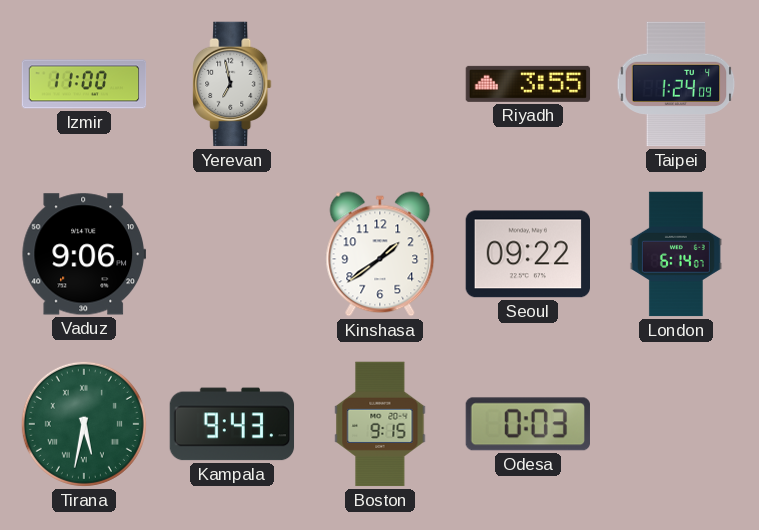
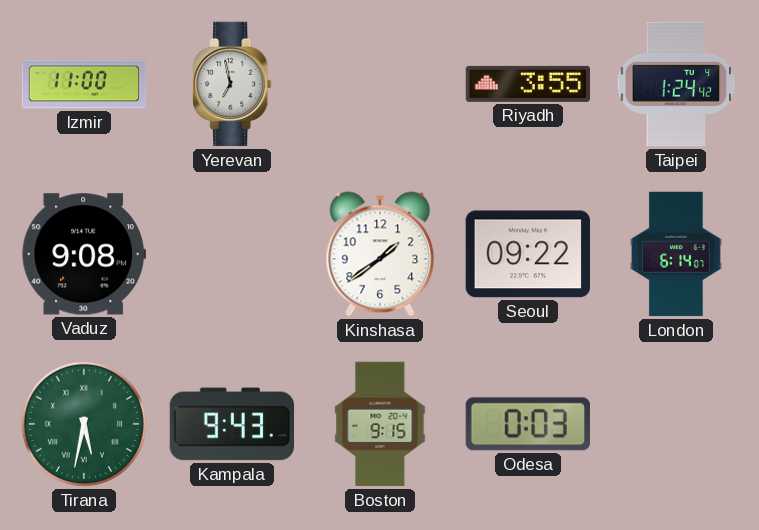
Taipei: 1:24:09 -> 1:24:42
Vaduz: 9:06 -> 9:08
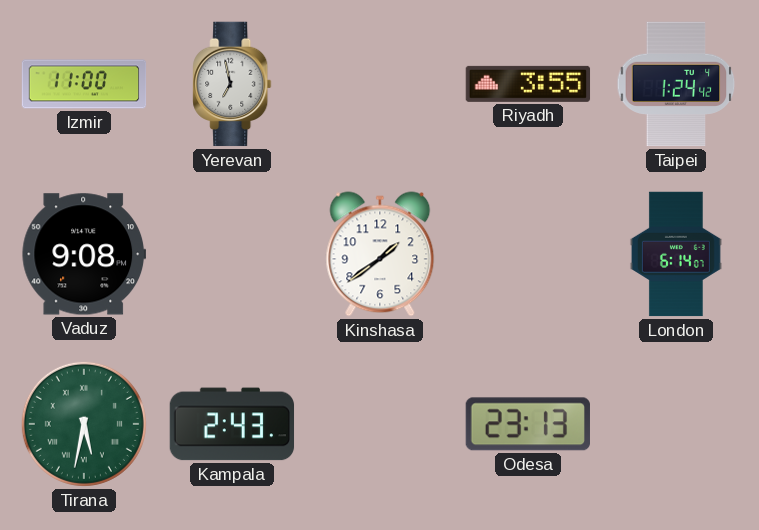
Seoul: 09:22 -> none
Kampala: 9:43 -> 2:43
Boston: 9:15 -> none
Odesa: 0:03 -> 23:13
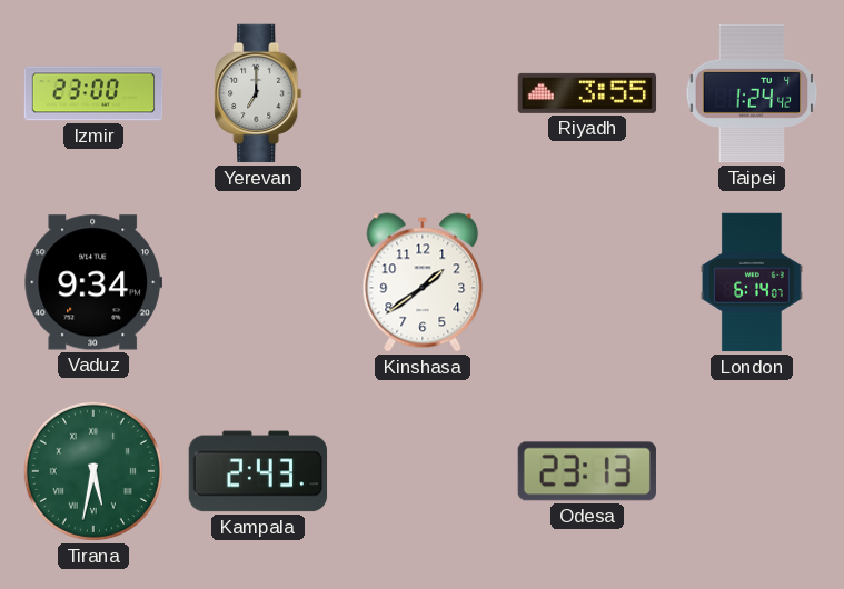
Izmir: 11:00 -> 23:00
Yerevan: 6:58 -> 7:00
Vaduz: 9:08 -> 9:34
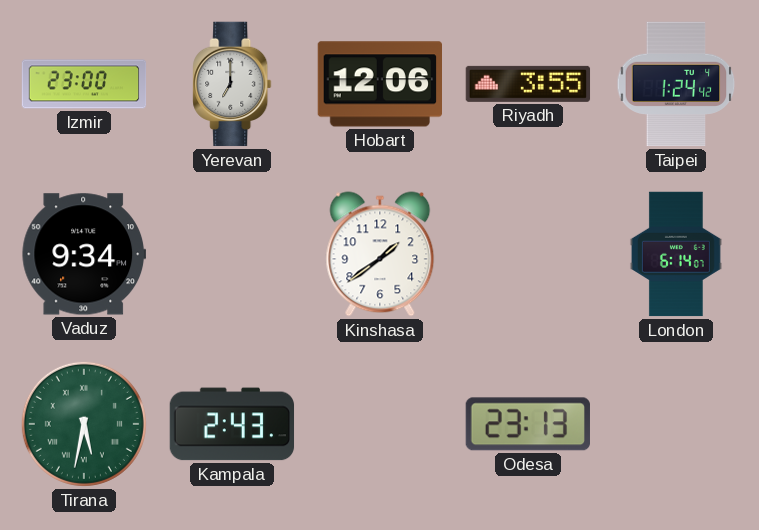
Hobart: none -> 12:06
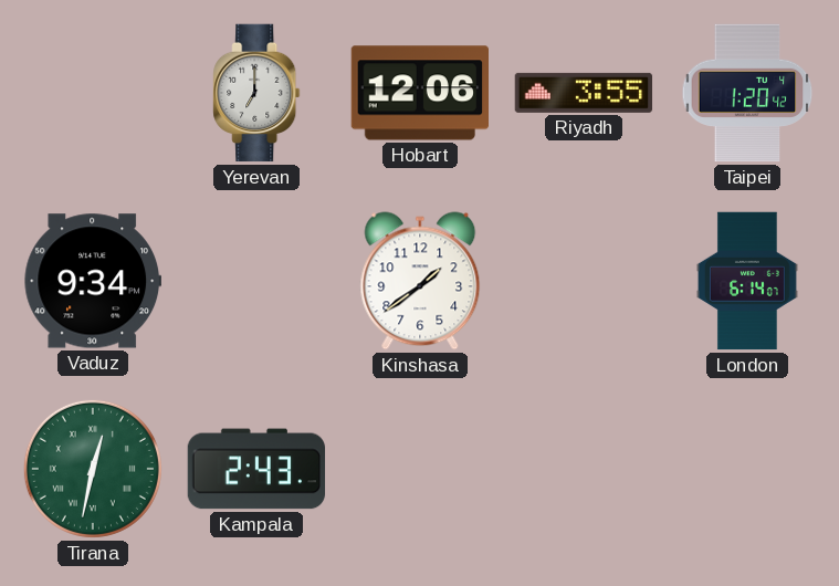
Izmir: 23:00 -> none
Taipei: 1:24 -> 1:20
Tirana: 5:32 -> 12:32
Odesa: 23:13 -> none
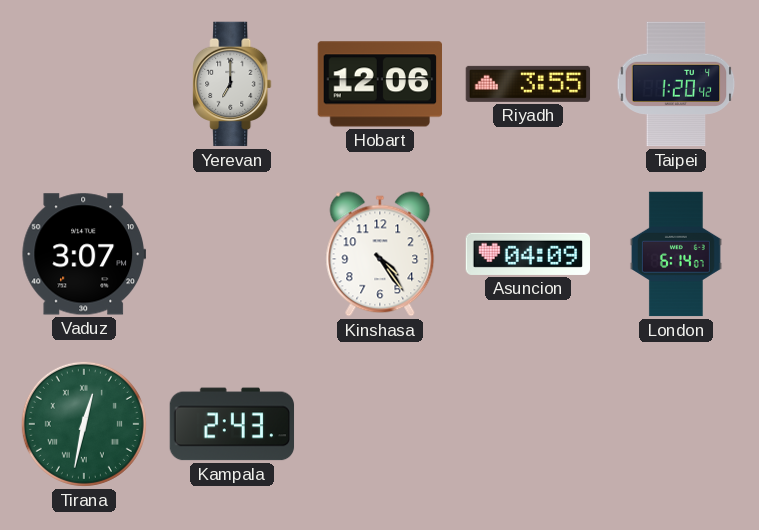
Vaduz: 9:34 -> 3:07
Kinshasa: 1:39 -> 4:24
Asuncion: none -> 04:09
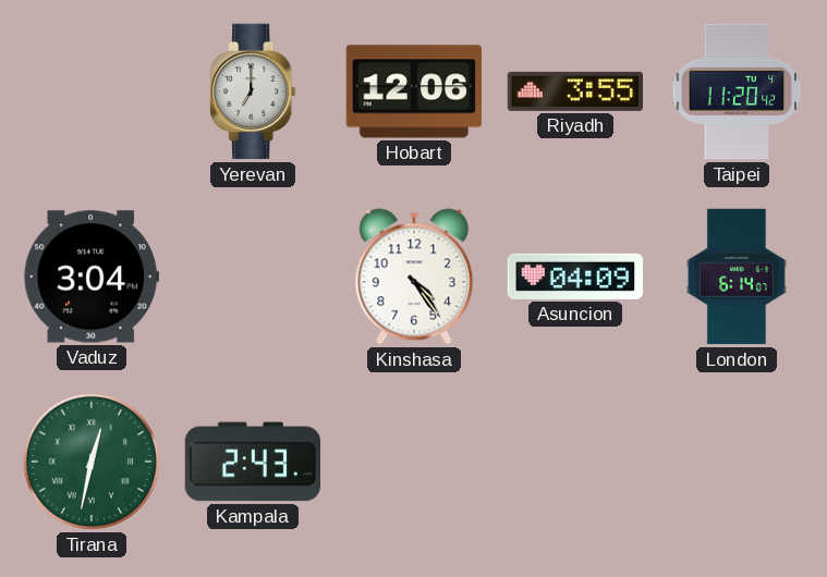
Taipei: 1:20 -> 11:20
Vaduz: 3:07 -> 3:04
